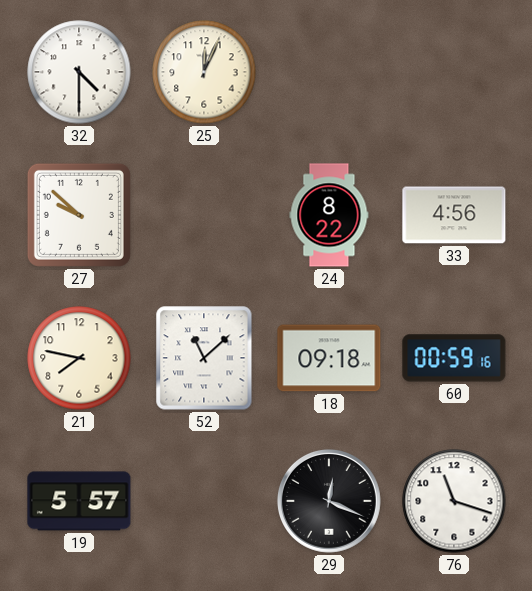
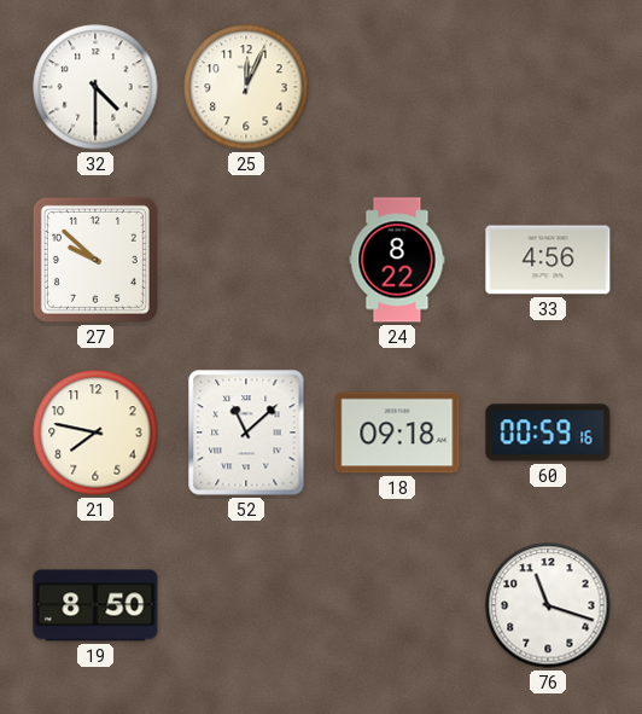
19: 5:57 -> 8:50
29: 12:19 -> none
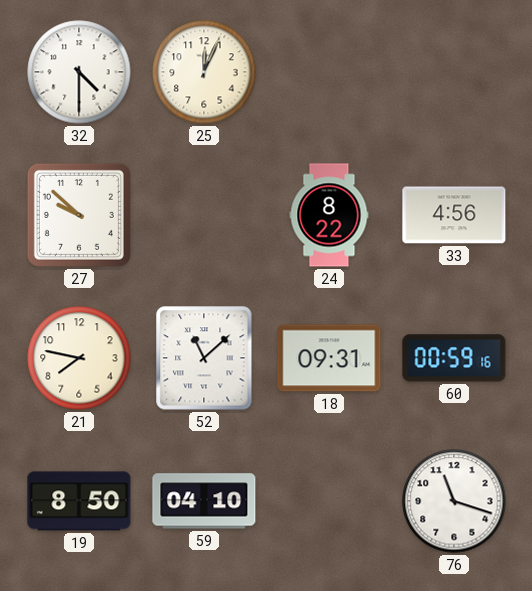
18: 09:18 -> 09:31
59: none -> 04:10
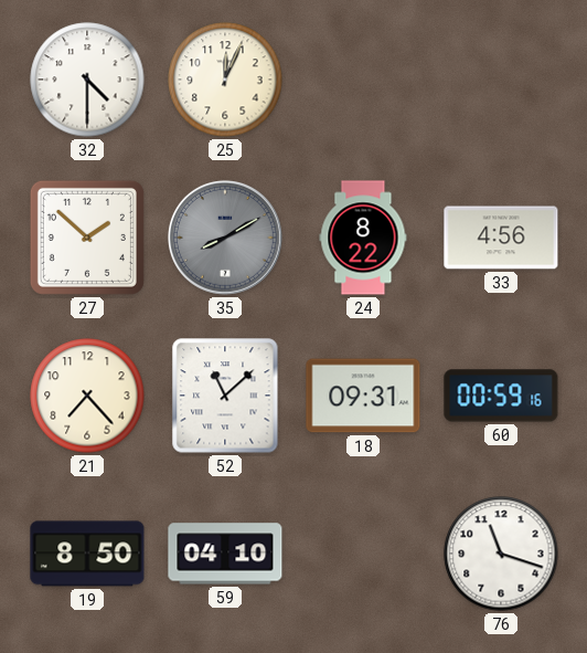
27: 9:52 -> 1:52
35: none -> 8:10
21: 7:47 -> 7:23
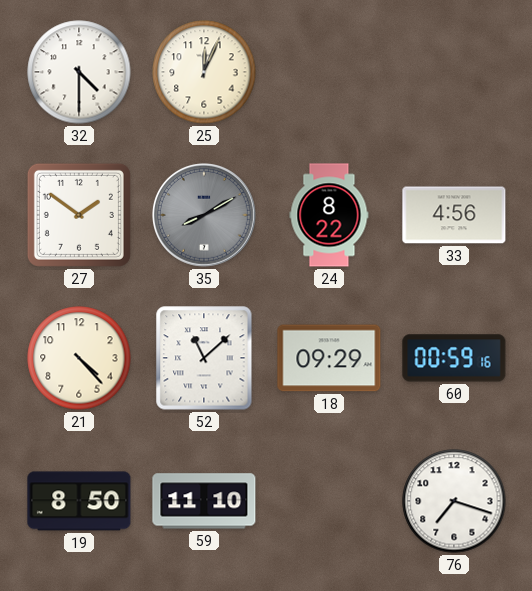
27: 1:52 -> 1:51
21: 7:23 -> 4:23
18: 09:31 -> 09:29
59: 04:10 -> 11:10
76: 11:18 -> 7:18
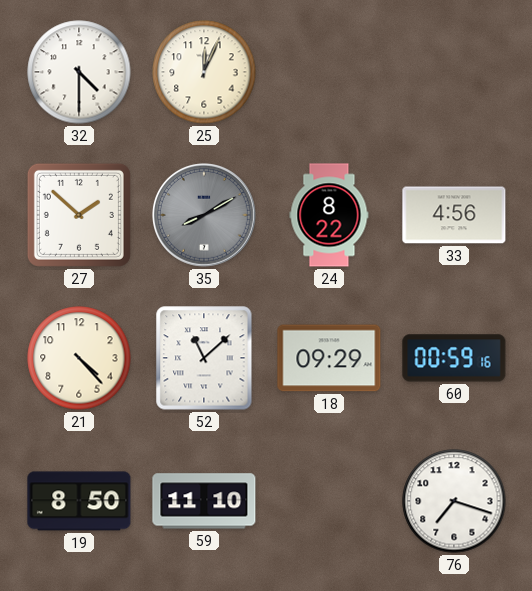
27: 1:51 -> 1:52
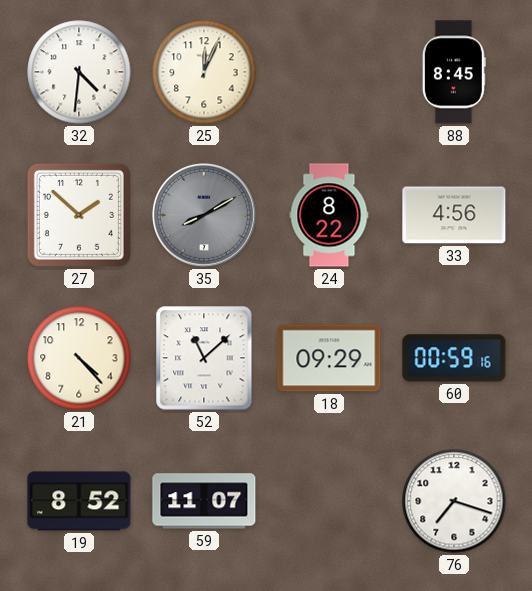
32: 4:30 -> 4:31
88: none -> 8:45
19: 8:50 -> 8:52
59: 11:10 -> 11:07
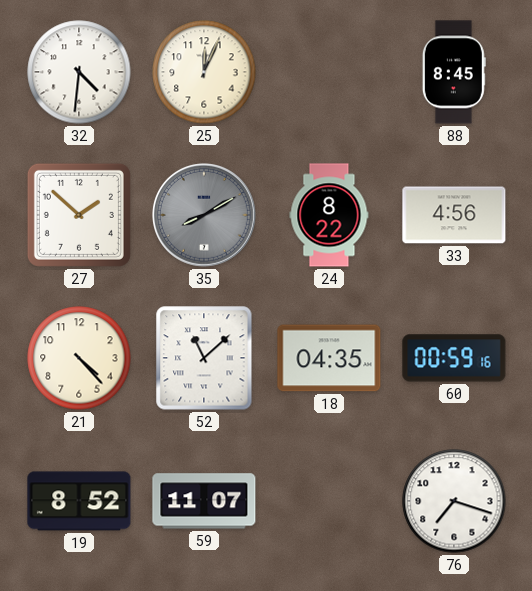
18: 09:29 -> 04:35
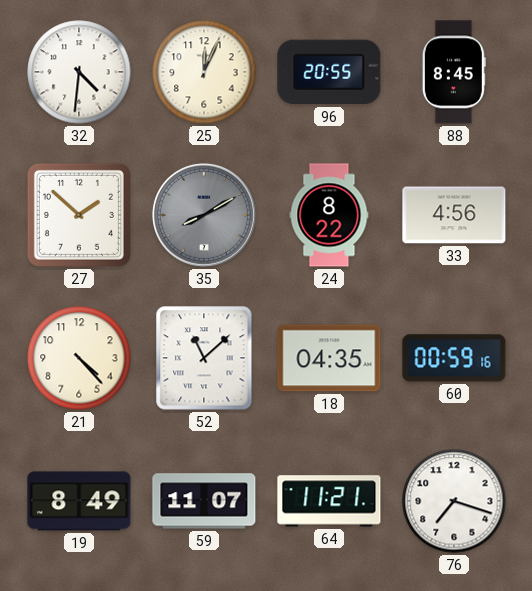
96: none -> 20:55
19: 8:52 -> 8:49
64: none -> 11:21
